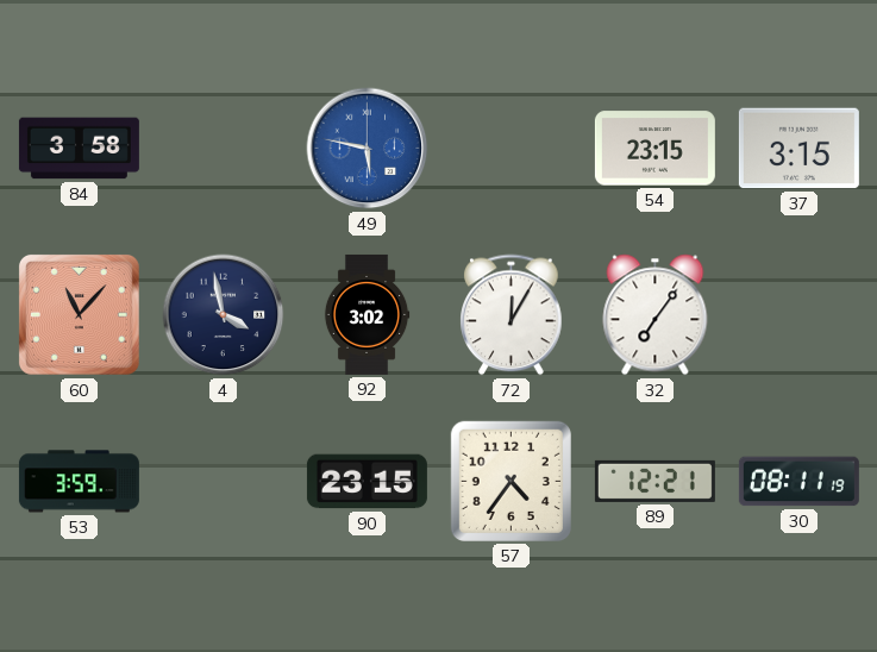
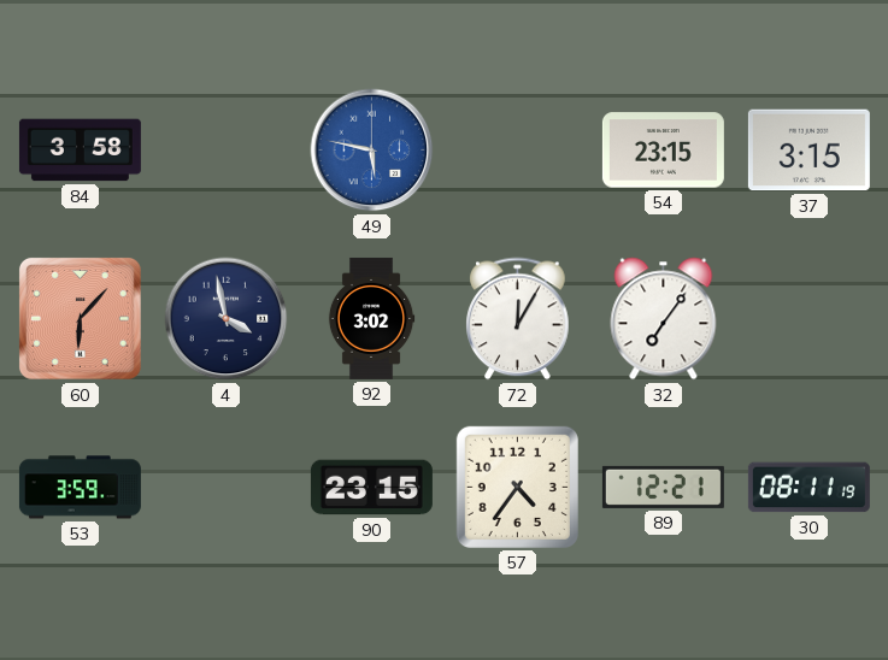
60: 11:07 -> 6:07
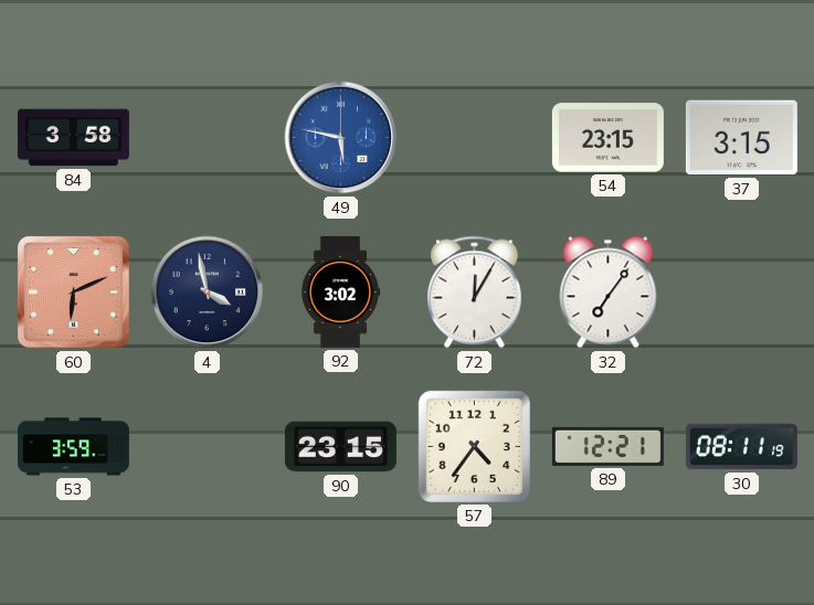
60: 6:07 -> 6:11
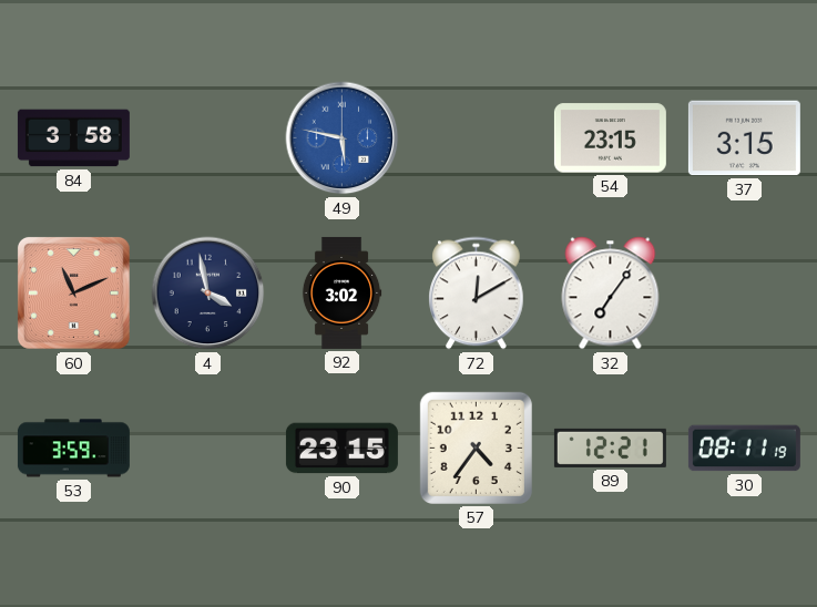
60: 6:11 -> 11:11
72: 12:05 -> 12:10
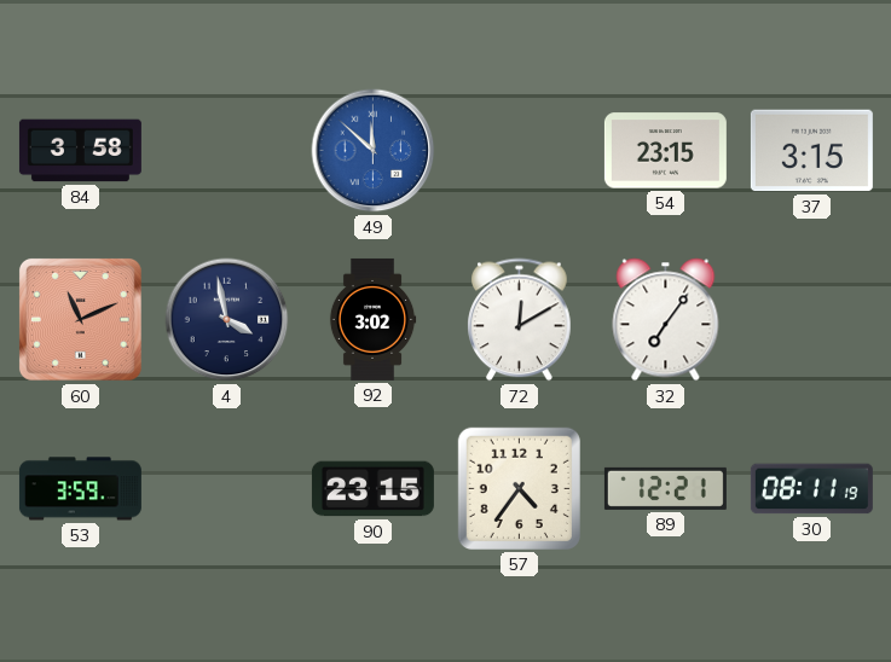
49: 5:47 -> 11:52
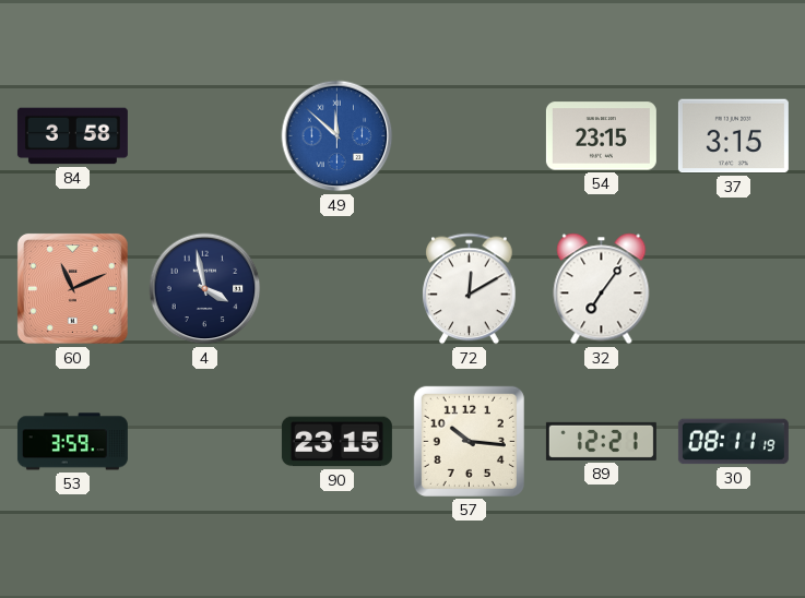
92: 3:02 -> none
57: 4:36 -> 10:16
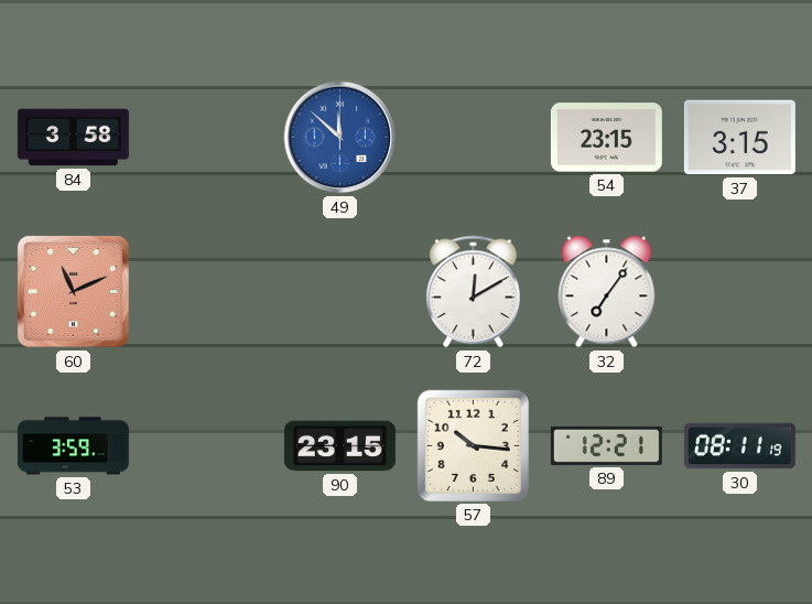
4: 3:58 -> none
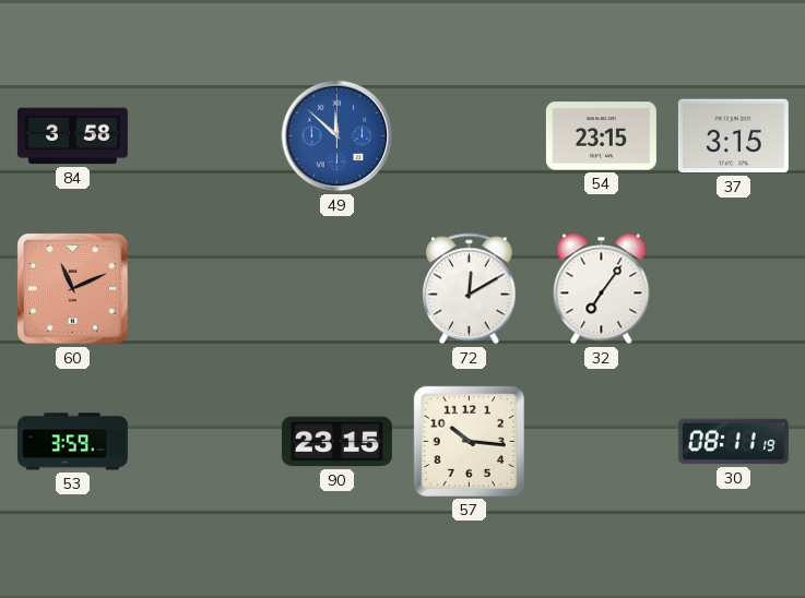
89: 12:21 -> none
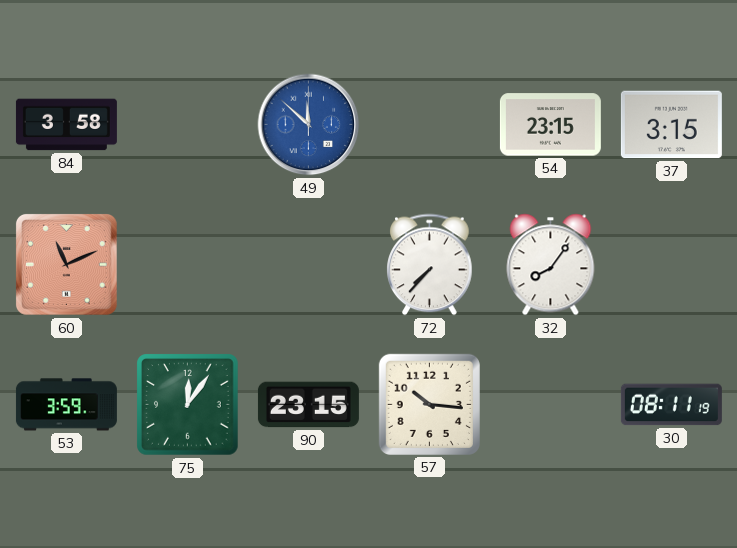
72: 12:10 -> 7:37
32: 7:06 -> 8:06
75: none -> 12:06
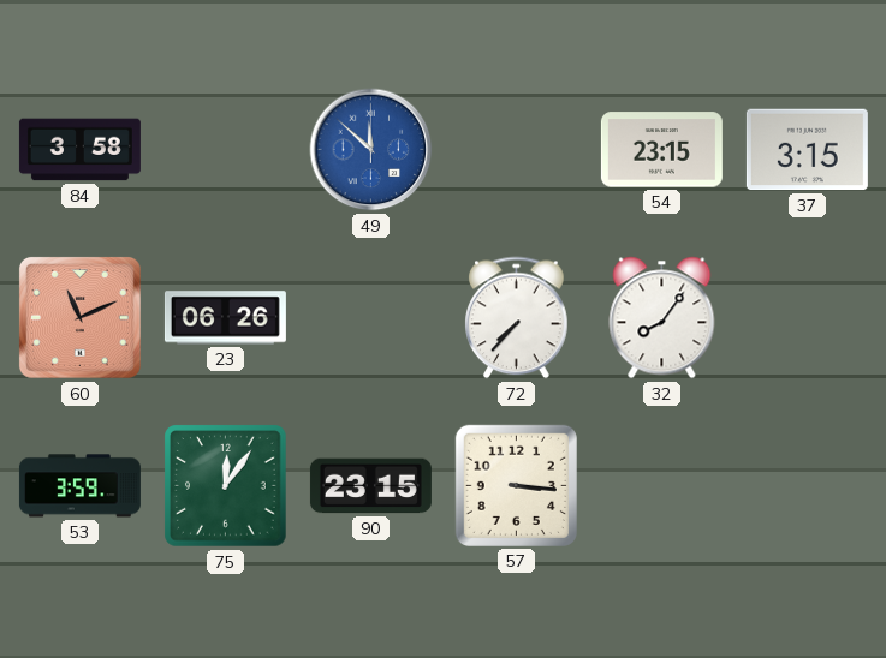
23: none -> 06:26
57: 10:16 -> 3:16
30: 08:11 -> none
